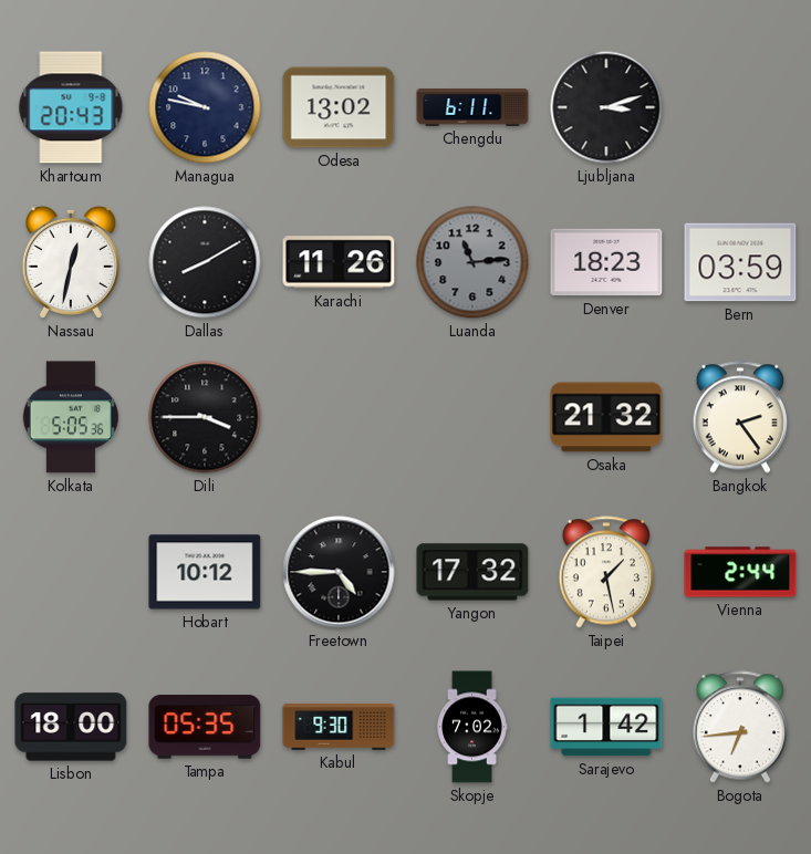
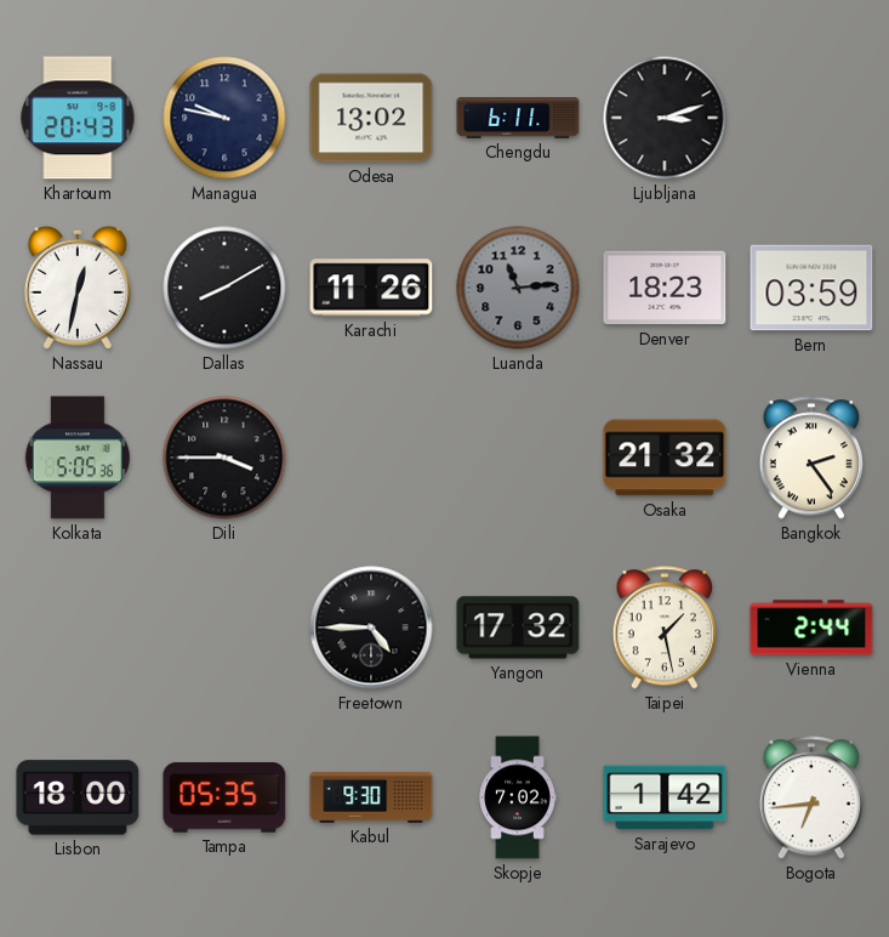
Hobart: 10:12 -> none
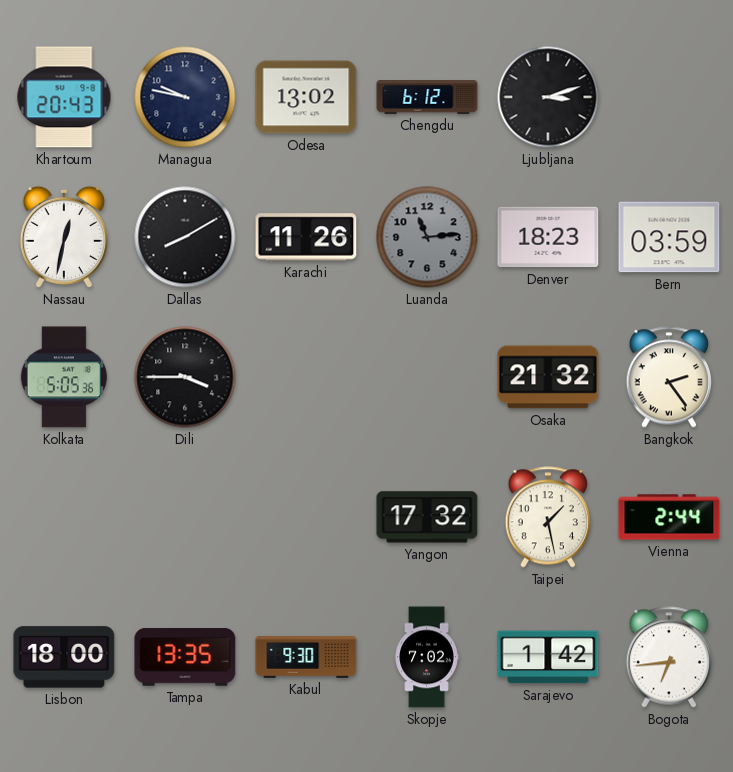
Chengdu: 6:11 -> 6:12
Freetown: 4:45 -> none
Tampa: 05:35 -> 13:35
